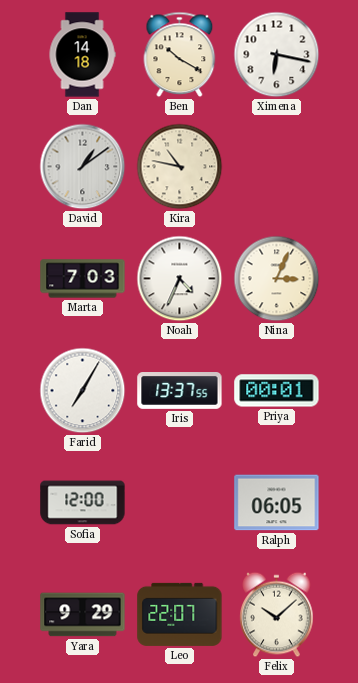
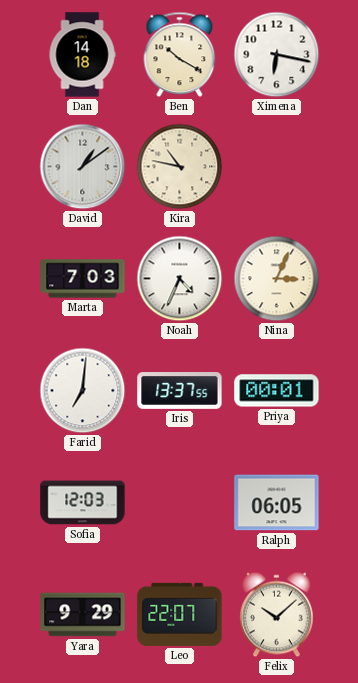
Farid: 7:05 -> 7:01
Sofia: 12:00 -> 12:03
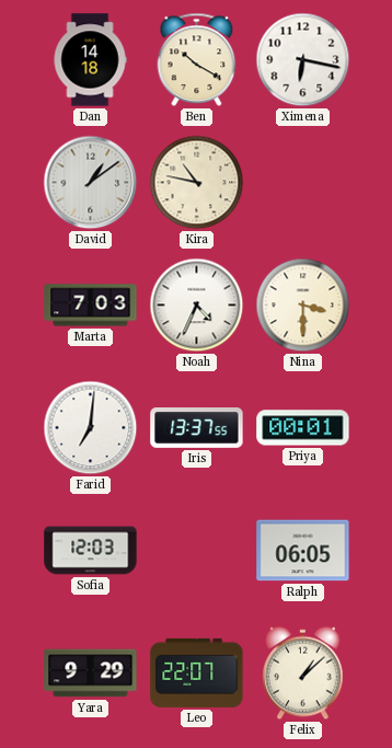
Nina: 3:04 -> 3:30
Felix: 10:08 -> 1:08
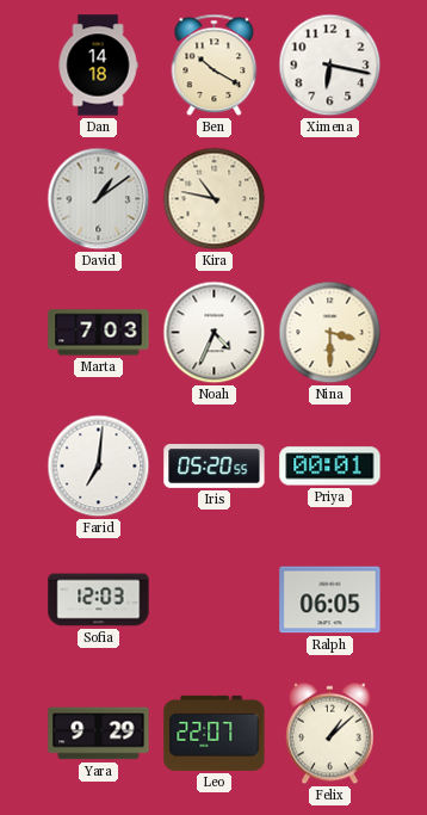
Iris: 13:37 -> 05:20
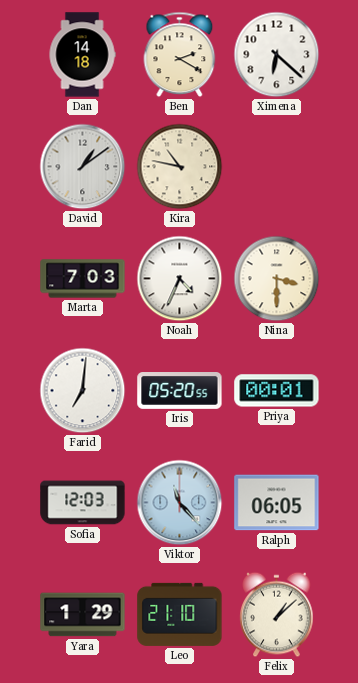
Ben: 10:20 -> 2:20
Ximena: 6:17 -> 6:22
Viktor: none -> 11:23
Yara: 9:29 -> 1:29
Leo: 22:07 -> 21:10
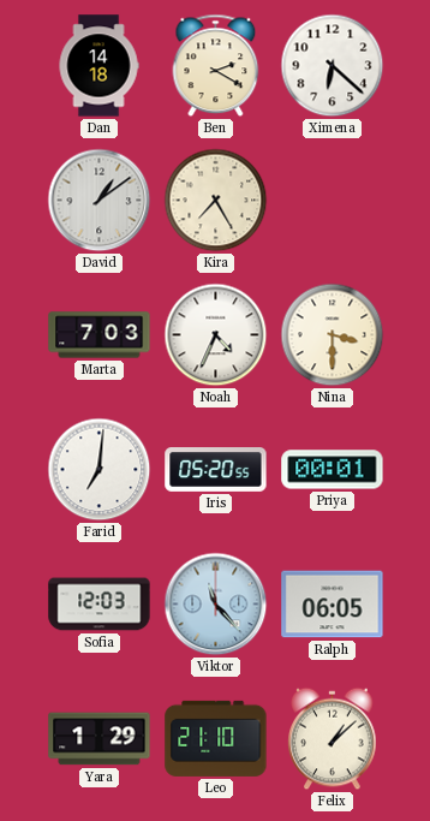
Kira: 10:47 -> 7:25
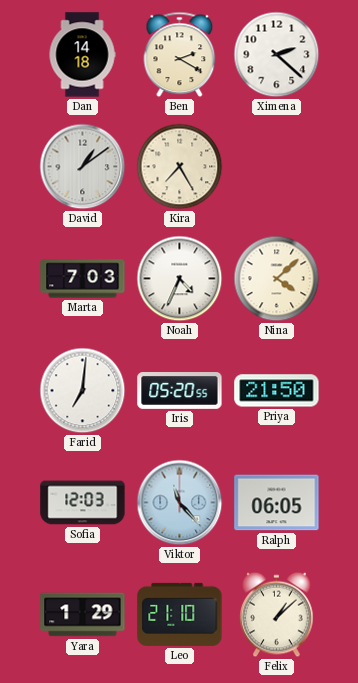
Ximena: 6:22 -> 2:22
Nina: 3:30 -> 4:08
Priya: 00:01 -> 21:50
